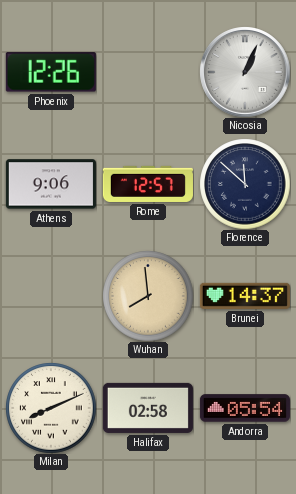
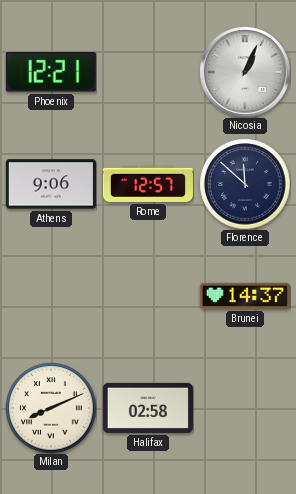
Phoenix: 12:26 -> 12:21
Wuhan: 7:59 -> none
Andorra: 05:54 -> none
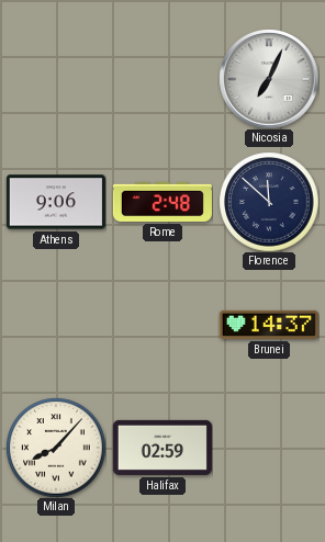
Phoenix: 12:21 -> none
Nicosia: 1:04 -> 7:04
Rome: 12:57 -> 2:48
Milan: 8:11 -> 8:07
Halifax: 02:58 -> 02:59
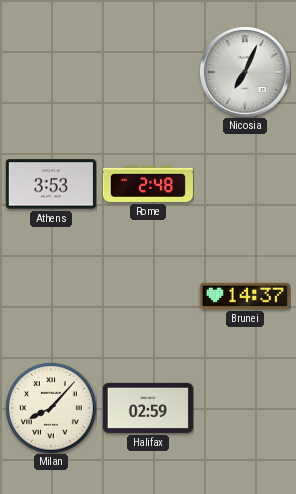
Athens: 9:06 -> 3:53
Florence: 11:52 -> none
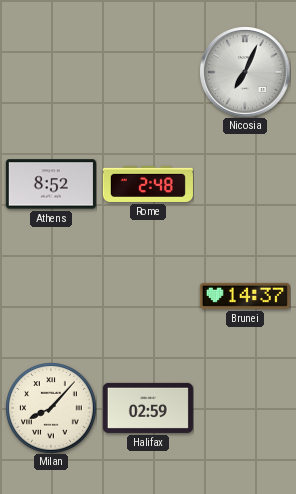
Athens: 3:53 -> 8:52
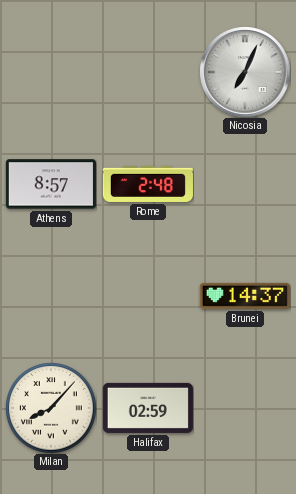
Athens: 8:52 -> 8:57
